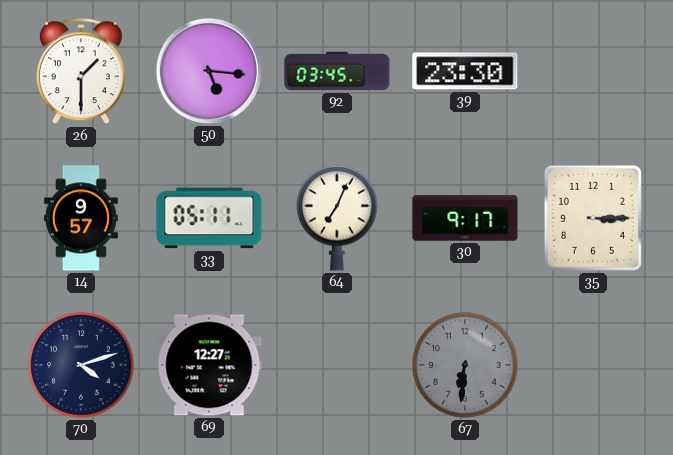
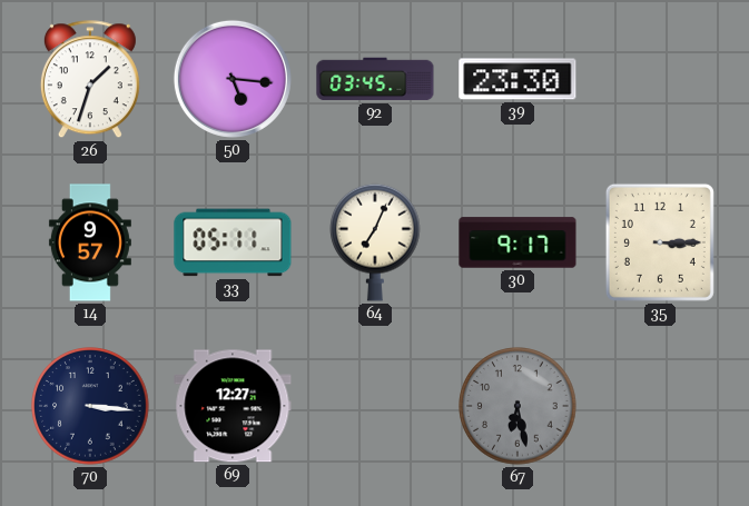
26: 1:30 -> 1:33
70: 4:12 -> 3:16
67: 6:31 -> 6:28
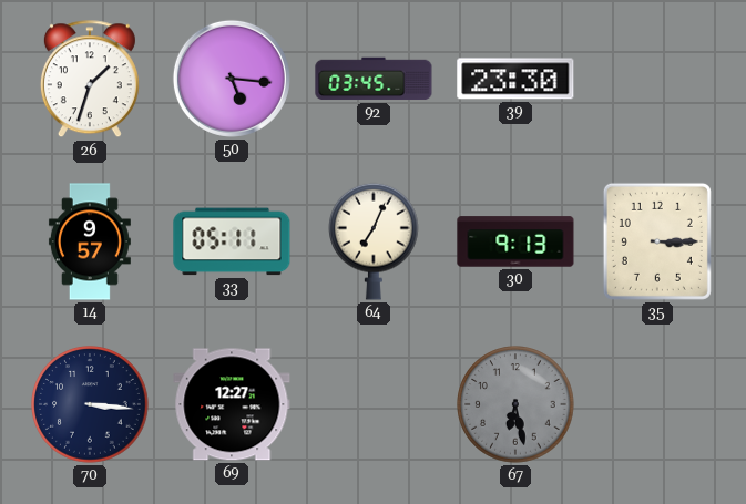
30: 9:17 -> 9:13
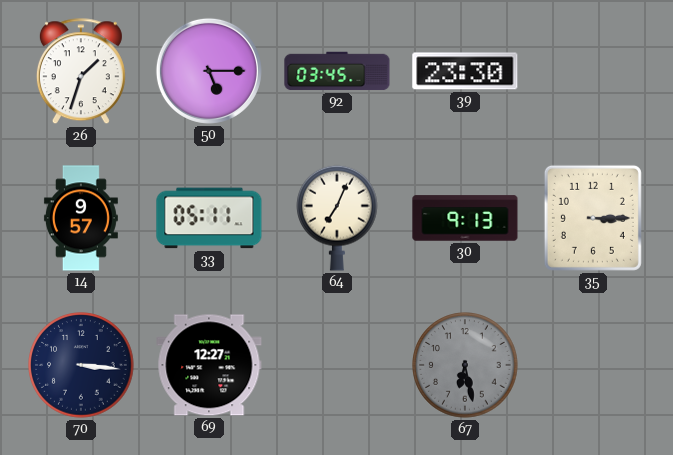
50: 5:16 -> 5:15
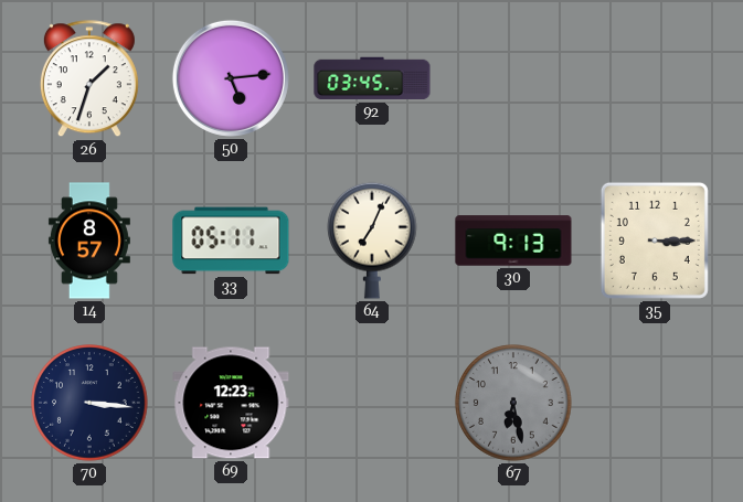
50: 5:15 -> 5:14
39: 23:30 -> none
14: 9:57 -> 8:57
69: 12:27 -> 12:23
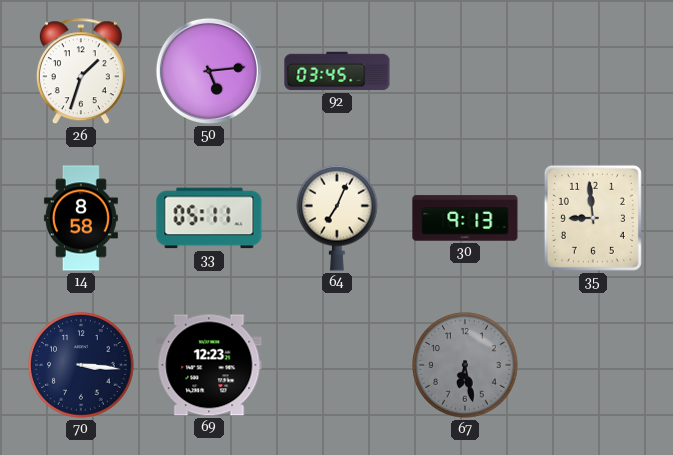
14: 8:57 -> 8:58
35: 3:15 -> 8:59
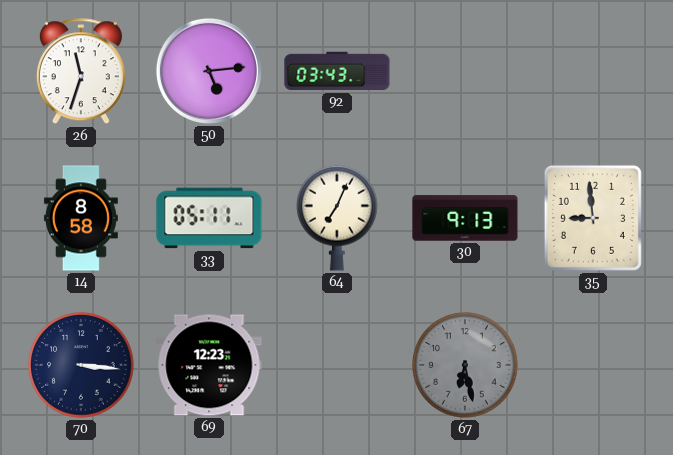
26: 1:33 -> 11:33
92: 03:45 -> 03:43
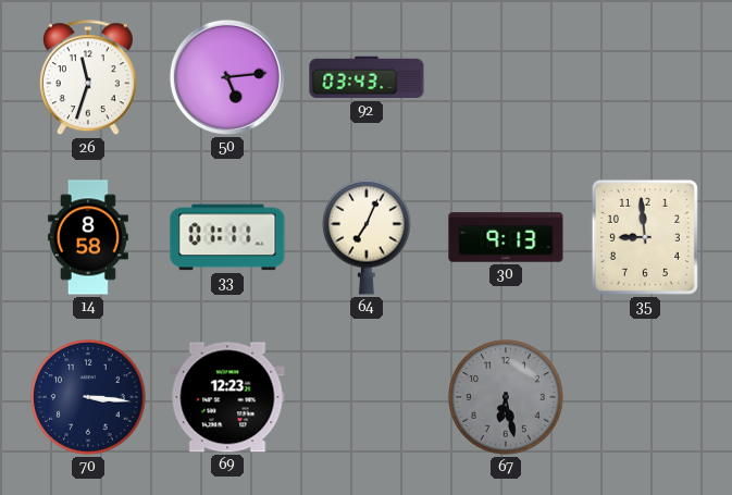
33: 05:11 -> 01:11
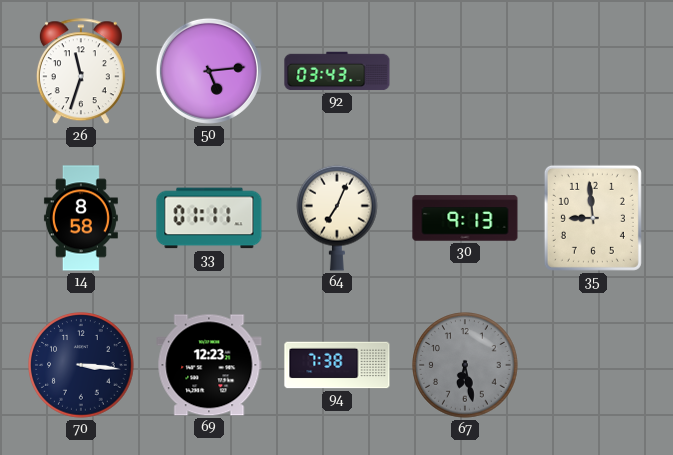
94: none -> 7:38
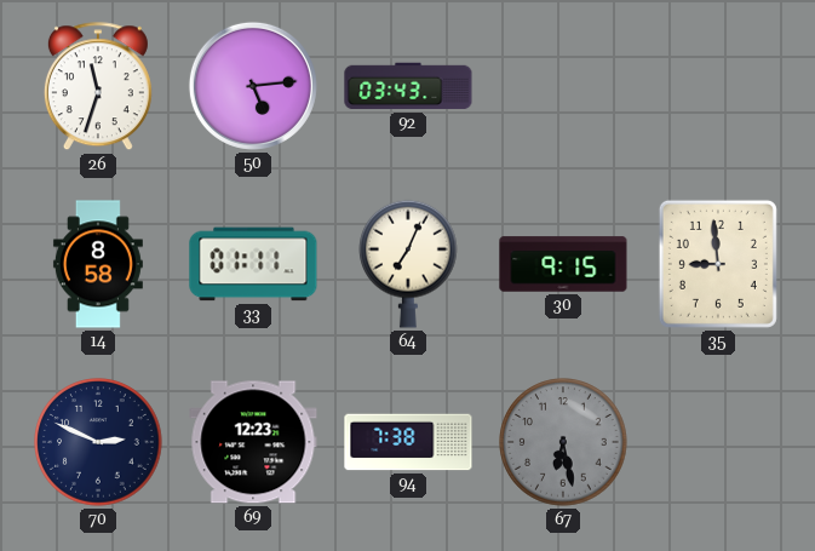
30: 9:13 -> 9:15
70: 3:16 -> 2:49
